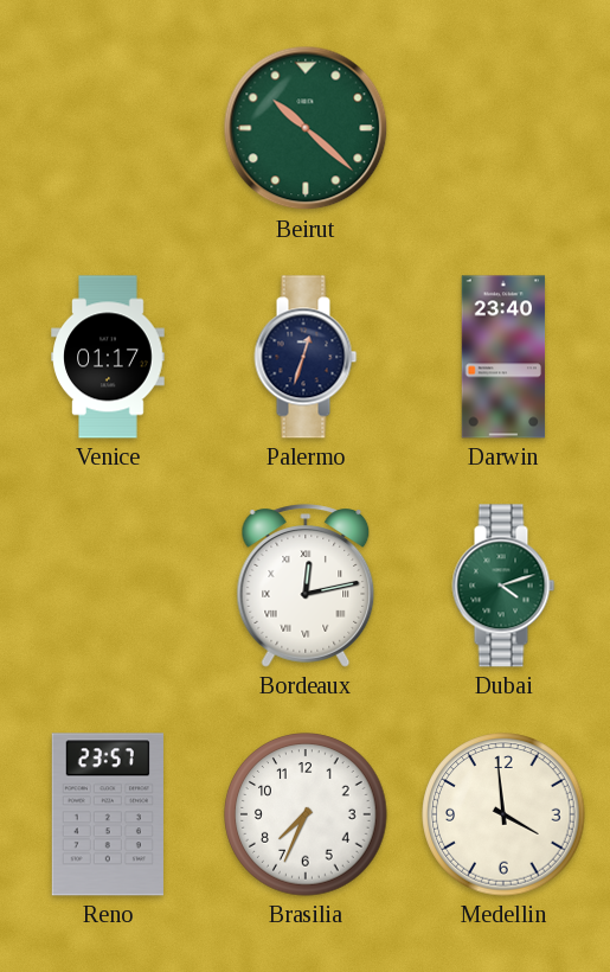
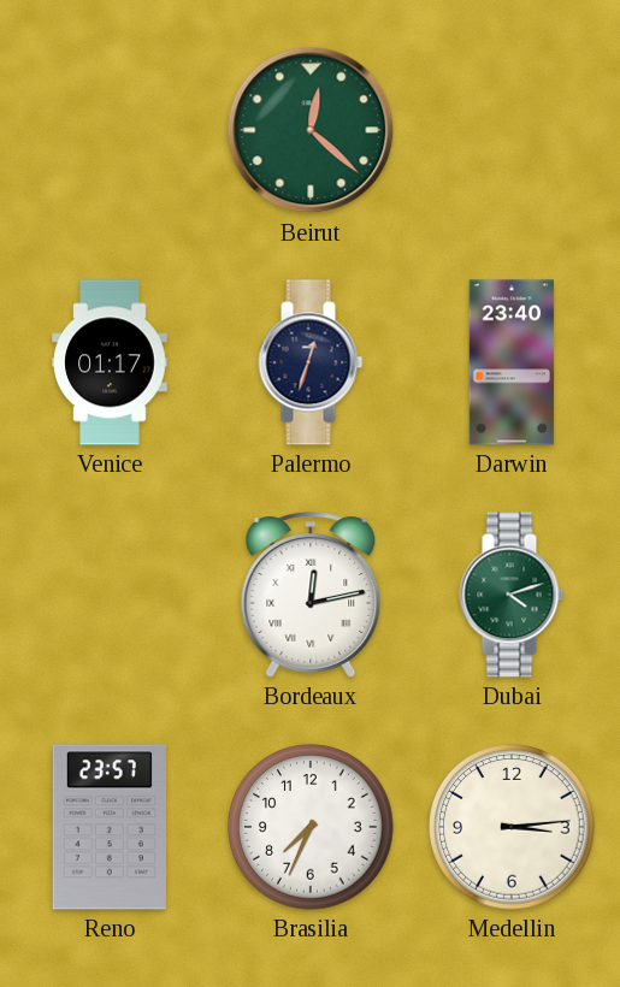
Beirut: 10:22 -> 12:22
Medellin: 3:59 -> 3:14
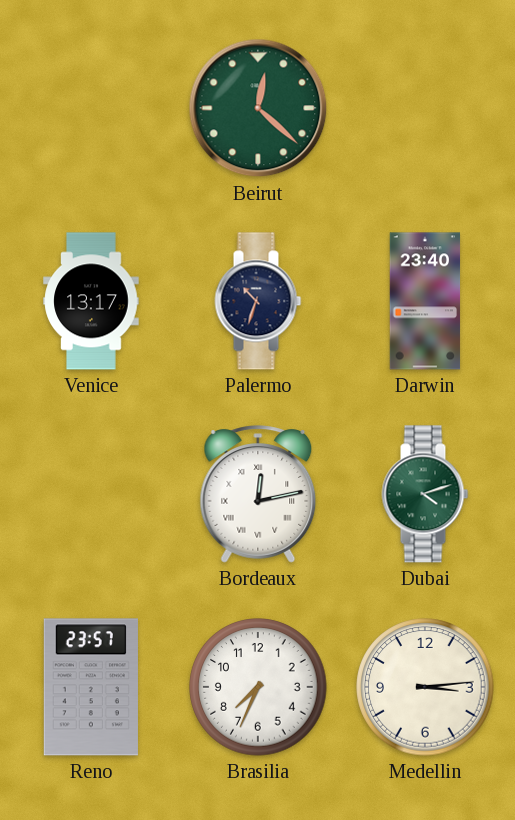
Venice: 01:17 -> 13:17
Palermo: 12:33 -> 10:33
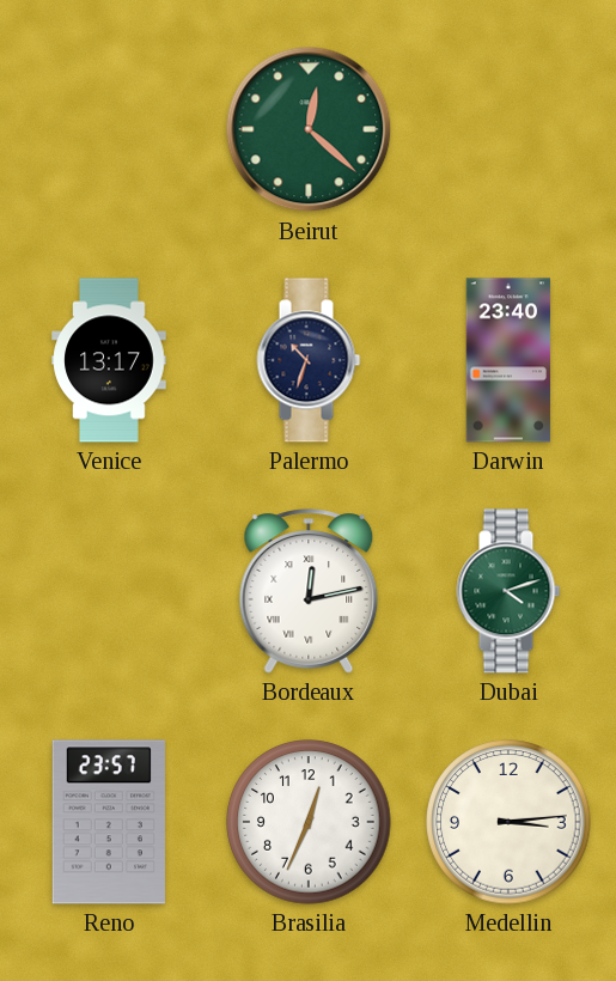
Brasilia: 7:34 -> 12:34
